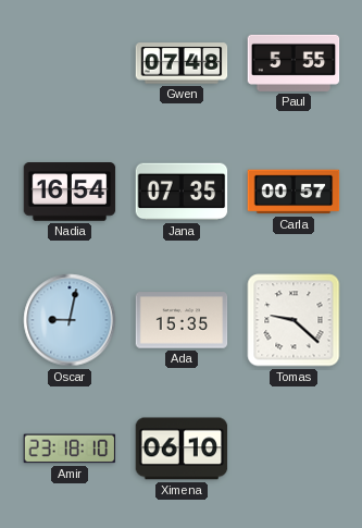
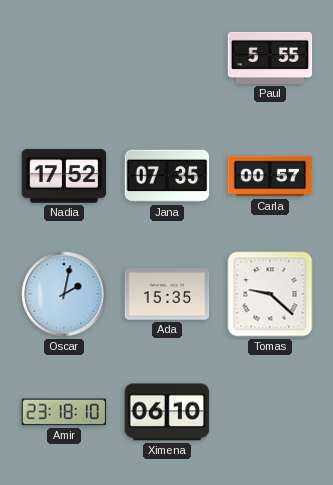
Gwen: 07:48 -> none
Nadia: 16:54 -> 17:52
Oscar: 9:02 -> 2:02
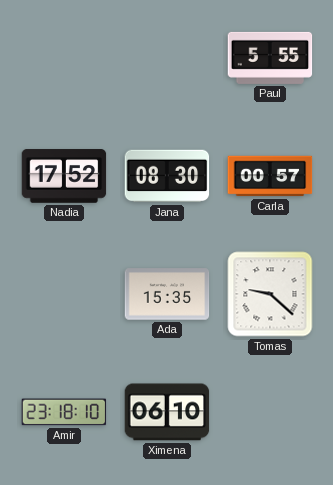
Jana: 07:35 -> 08:30
Oscar: 2:02 -> none
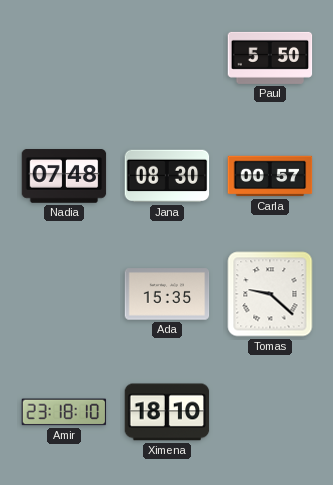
Paul: 5:55 -> 5:50
Nadia: 17:52 -> 07:48
Ximena: 06:10 -> 18:10
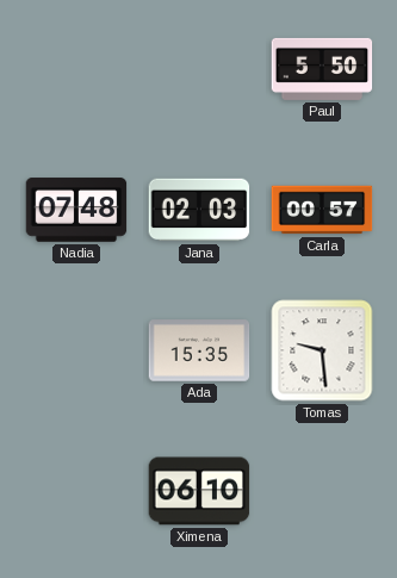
Jana: 08:30 -> 02:03
Tomas: 9:22 -> 9:29
Amir: 23:18 -> none
Ximena: 18:10 -> 06:10
